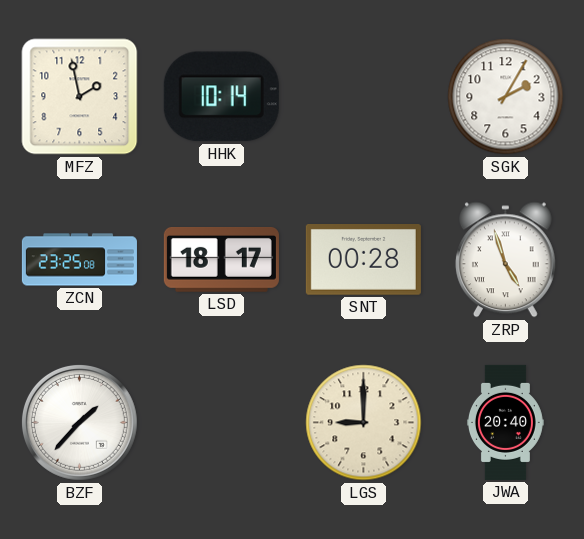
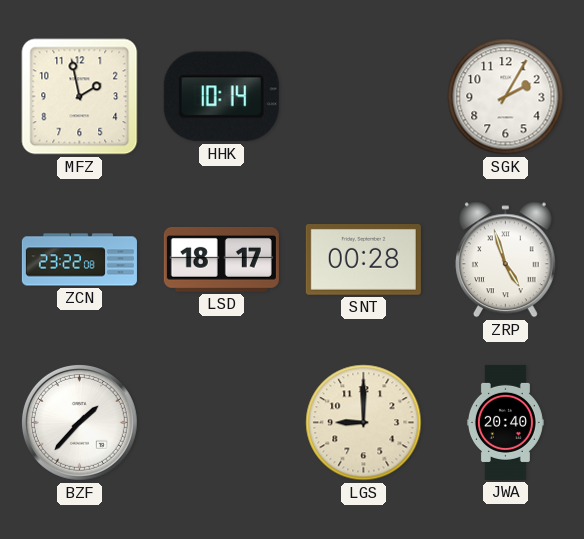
ZCN: 23:25 -> 23:22
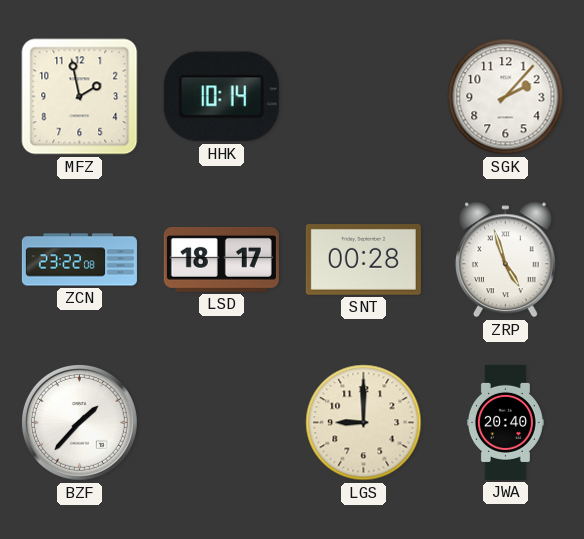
SGK: 2:05 -> 2:07
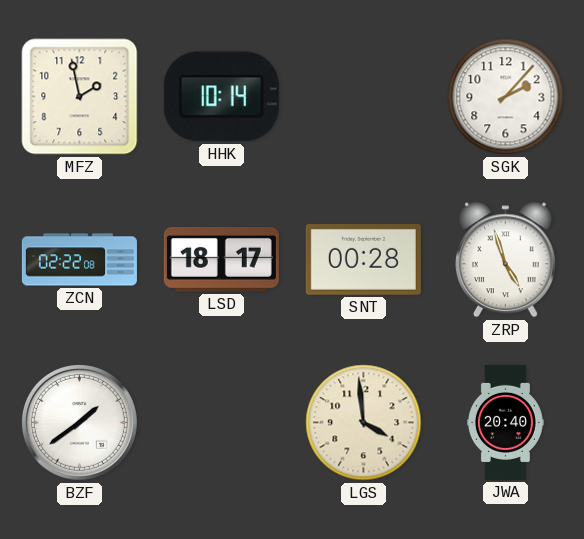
ZCN: 23:22 -> 02:22
BZF: 1:37 -> 1:39
LGS: 9:00 -> 3:59
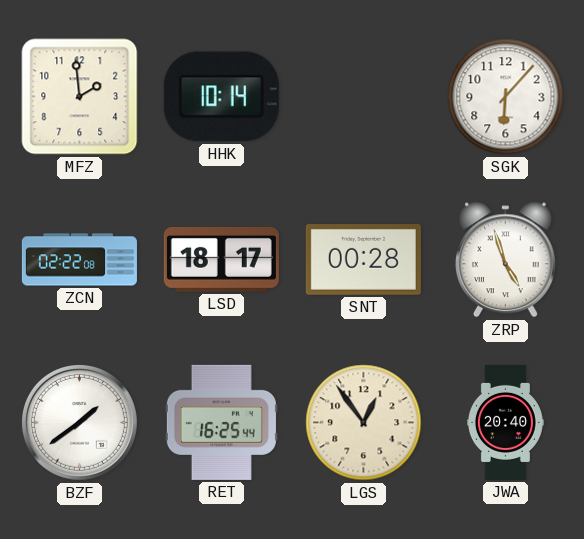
MFZ: 1:58 -> 1:59
SGK: 2:07 -> 6:07
RET: none -> 16:25
LGS: 3:59 -> 12:54
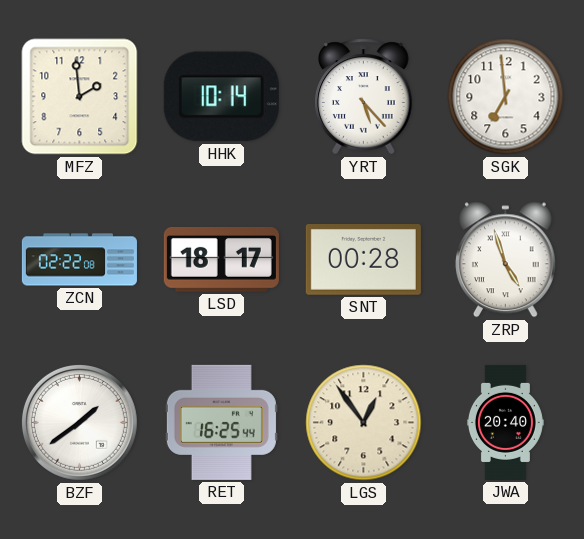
YRT: none -> 5:23
SGK: 6:07 -> 6:59
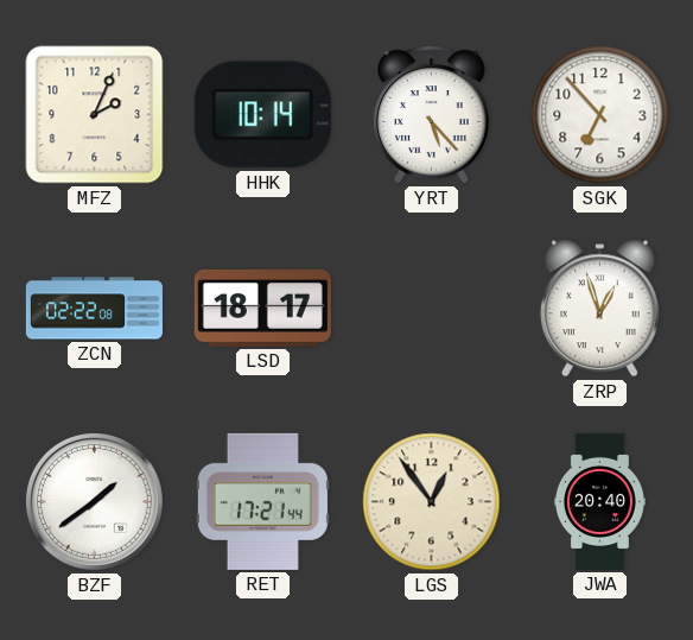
MFZ: 1:59 -> 2:04
SGK: 6:59 -> 6:53
SNT: 00:28 -> none
ZRP: 4:57 -> 12:57
RET: 16:25 -> 17:21
